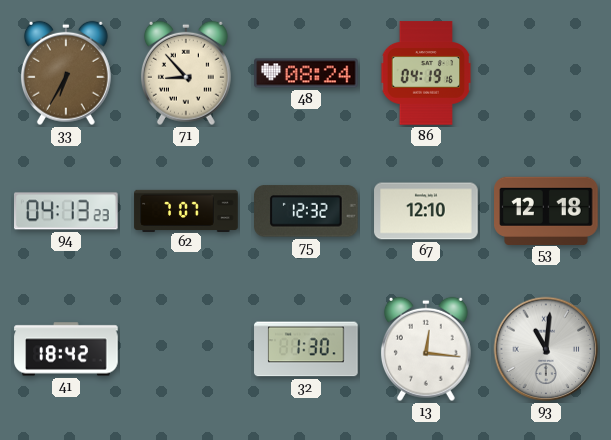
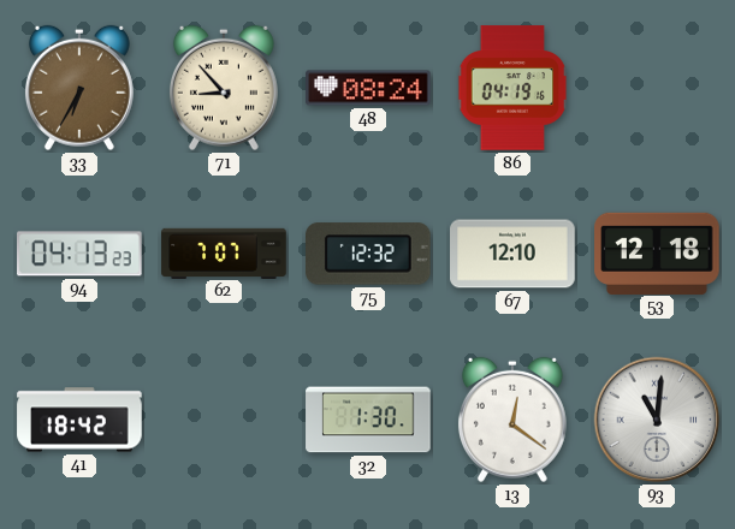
13: 12:16 -> 12:21
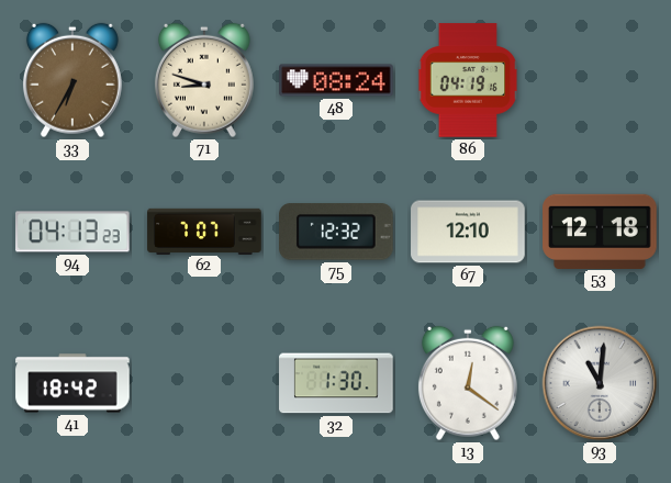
71: 8:53 -> 8:48
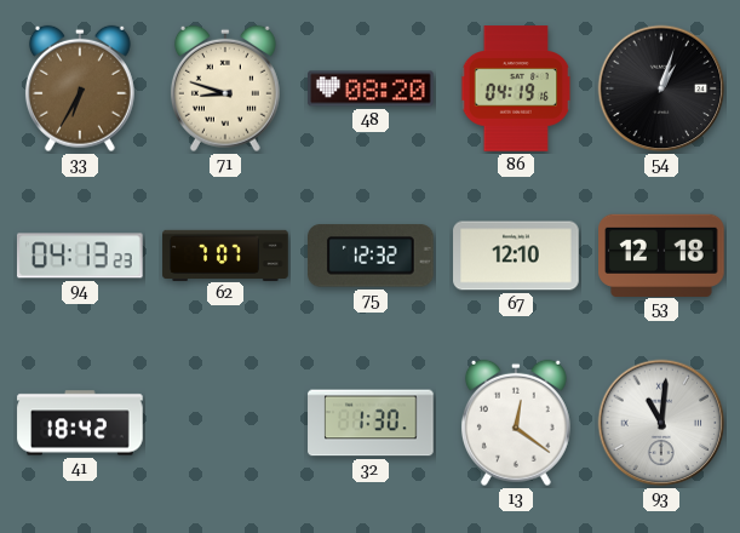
48: 08:24 -> 08:20
54: none -> 1:03
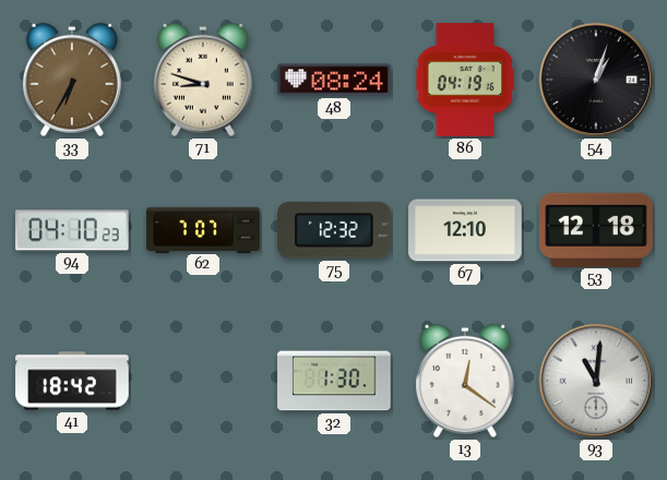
48: 08:20 -> 08:24
94: 04:13 -> 04:10
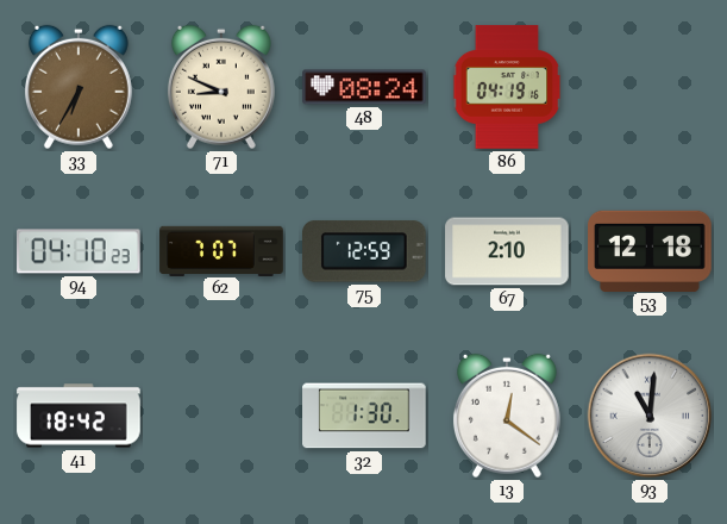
71: 8:48 -> 8:49
54: 1:03 -> none
75: 12:32 -> 12:59
67: 12:10 -> 2:10
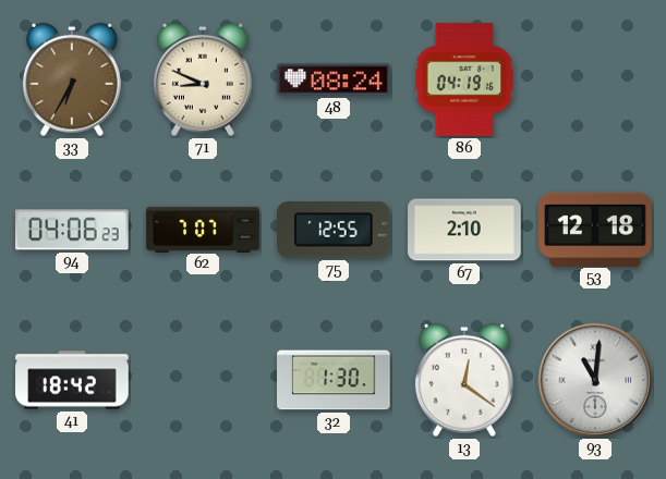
94: 04:10 -> 04:06
75: 12:59 -> 12:55
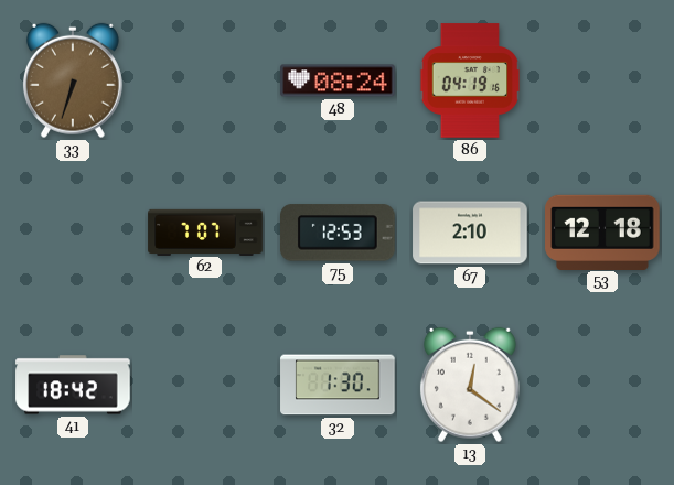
33: 6:35 -> 6:33
71: 8:49 -> none
94: 04:06 -> none
75: 12:55 -> 12:53
93: 11:01 -> none
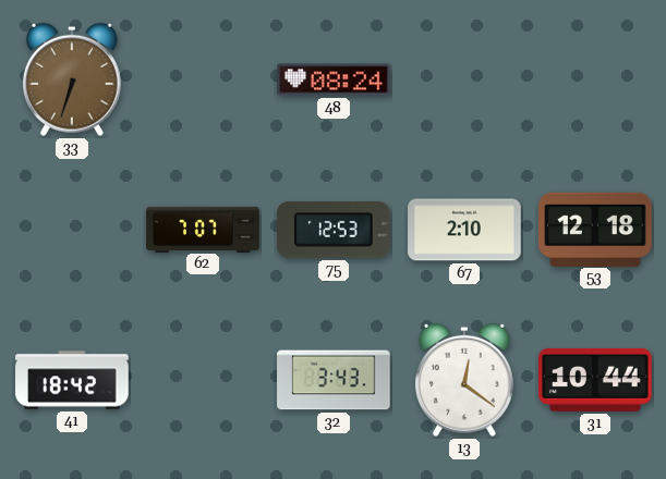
86: 04:19 -> none
32: 1:30 -> 3:43
31: none -> 10:44
